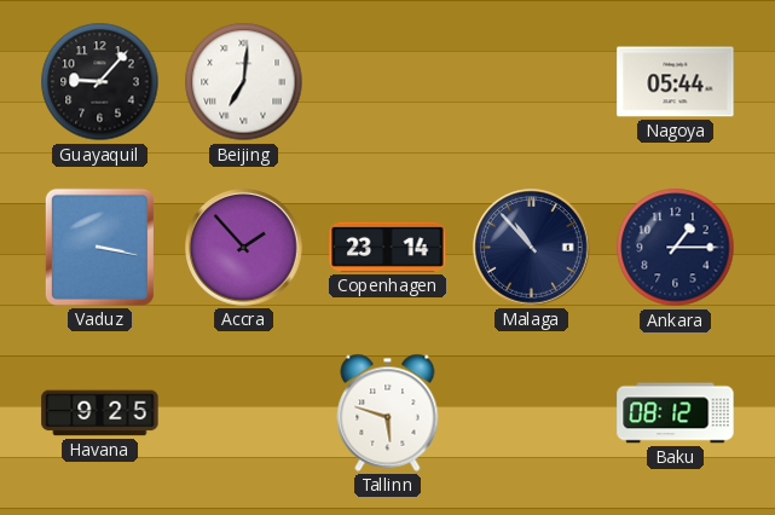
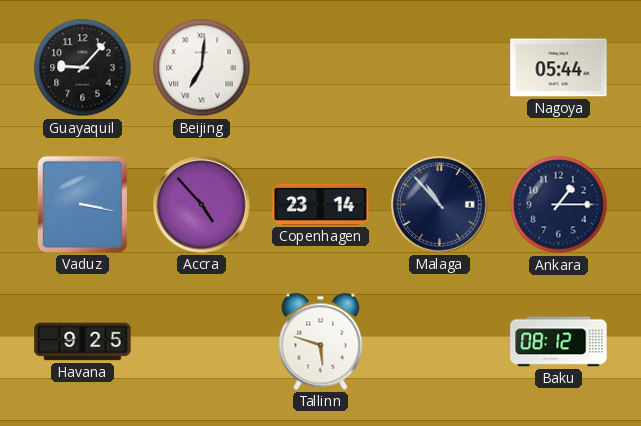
Accra: 1:53 -> 4:53
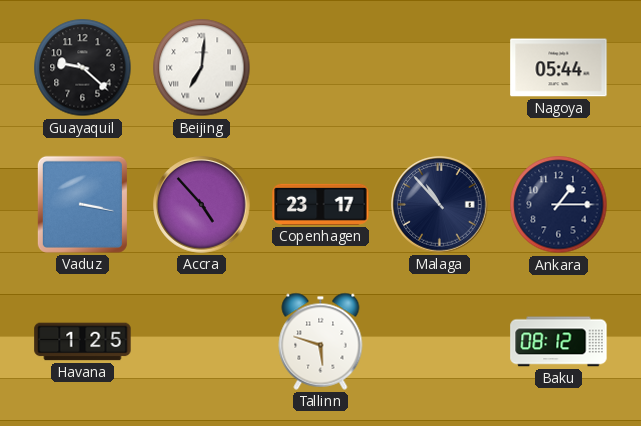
Guayaquil: 9:07 -> 9:22
Copenhagen: 23:14 -> 23:17
Havana: 9:25 -> 1:25
